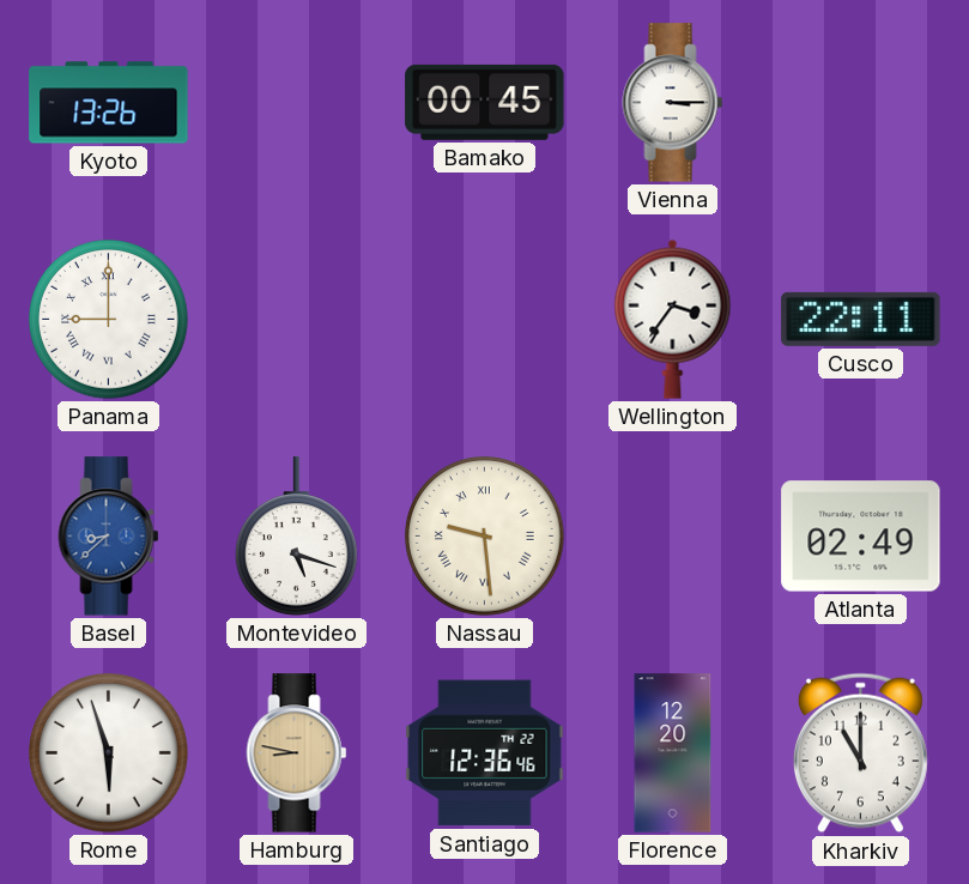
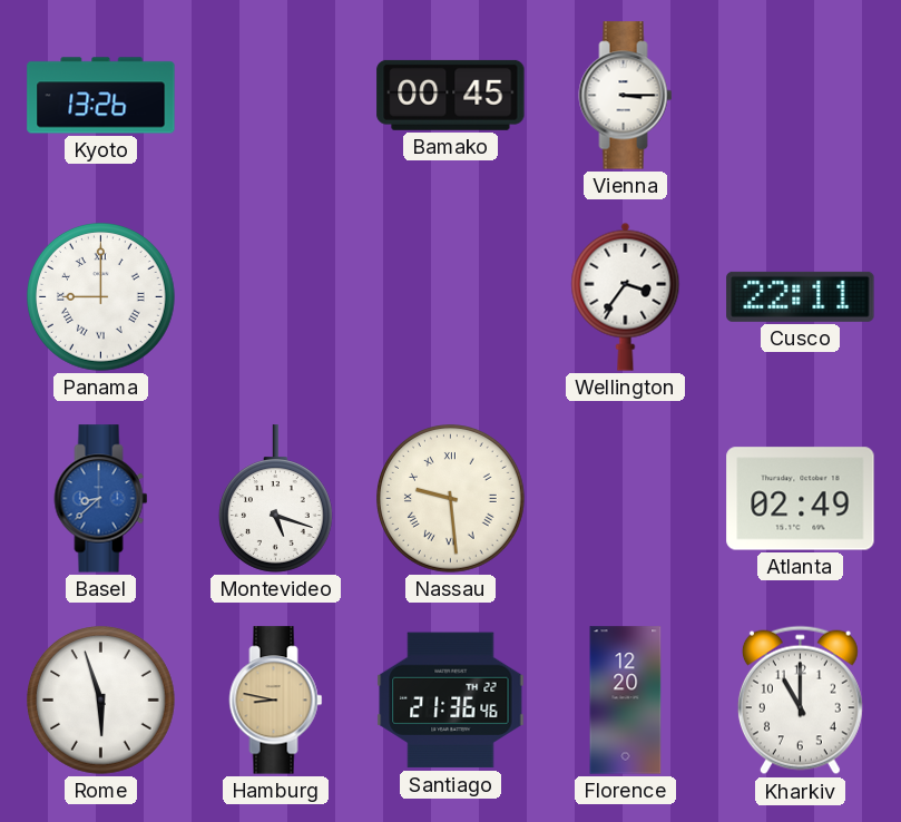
Santiago: 12:36 -> 21:36
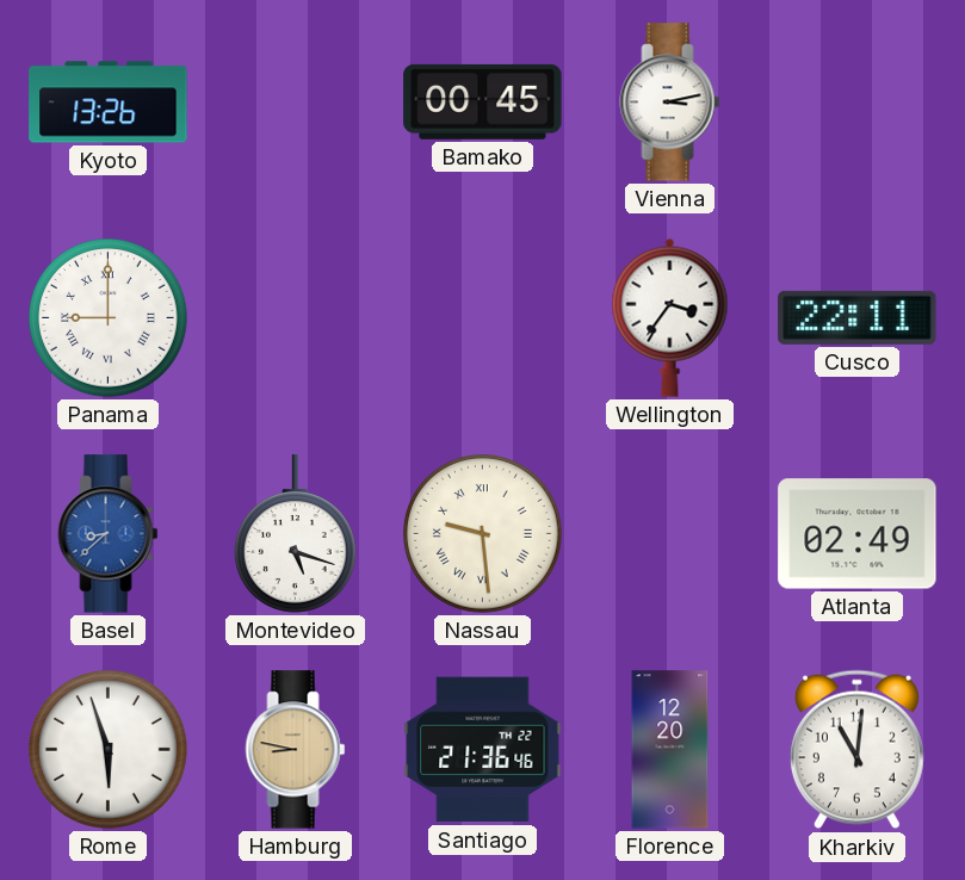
Vienna: 3:15 -> 3:13
Kharkiv: 11:00 -> 11:01
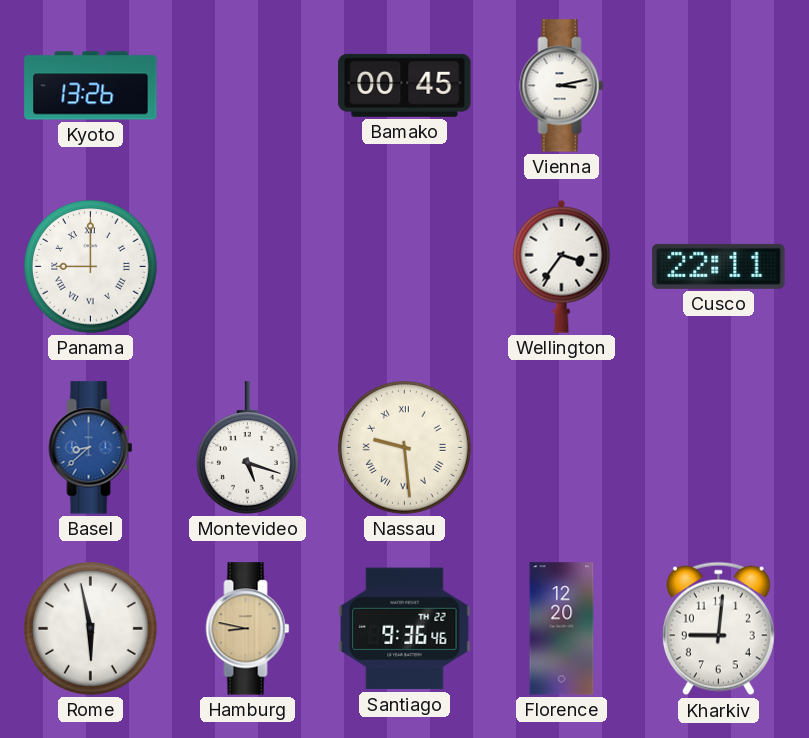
Atlanta: 02:49 -> none
Rome: 5:57 -> 5:58
Santiago: 21:36 -> 9:36
Kharkiv: 11:01 -> 9:01
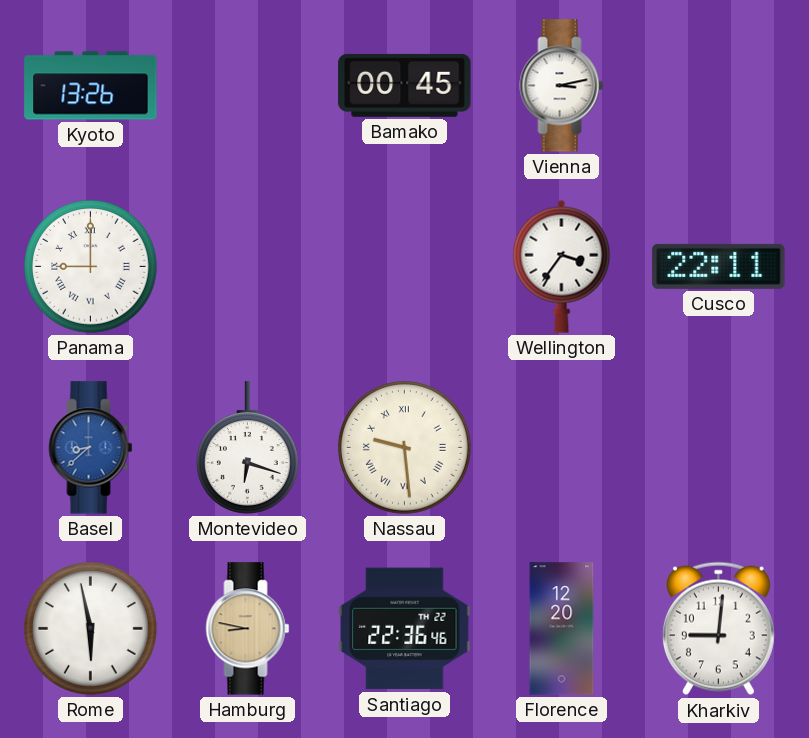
Montevideo: 5:18 -> 6:18
Santiago: 9:36 -> 22:36
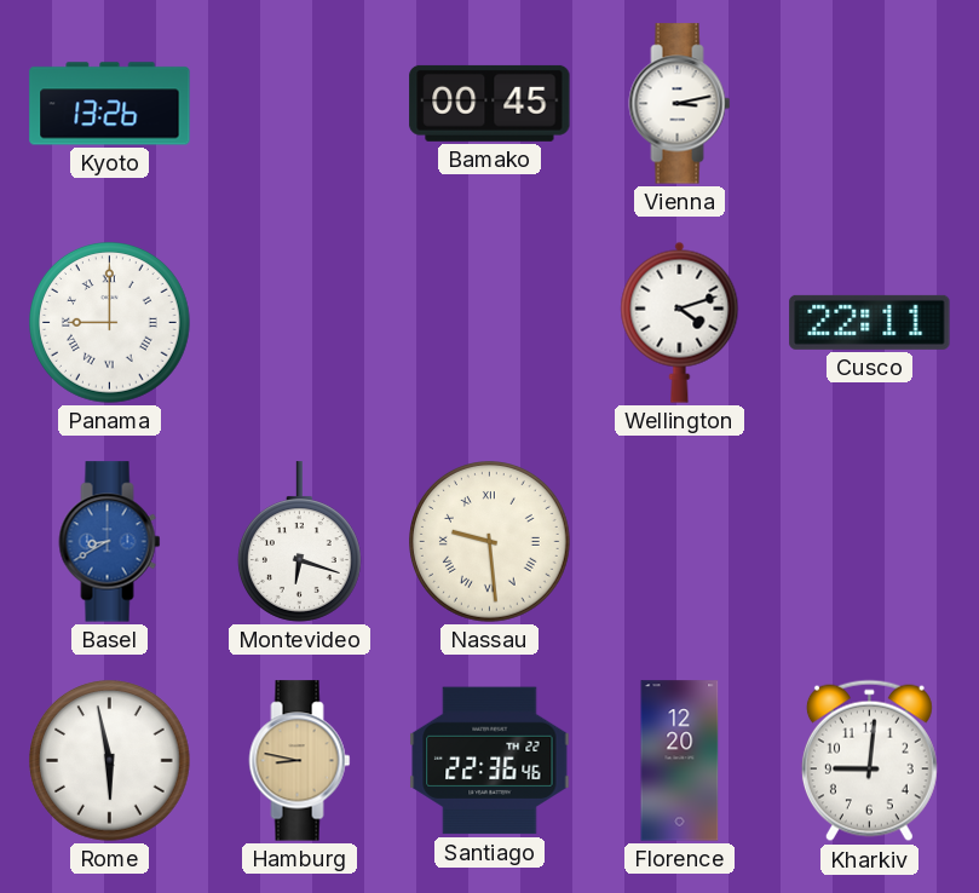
Wellington: 3:36 -> 4:12
Basel: 8:38 -> 8:40
